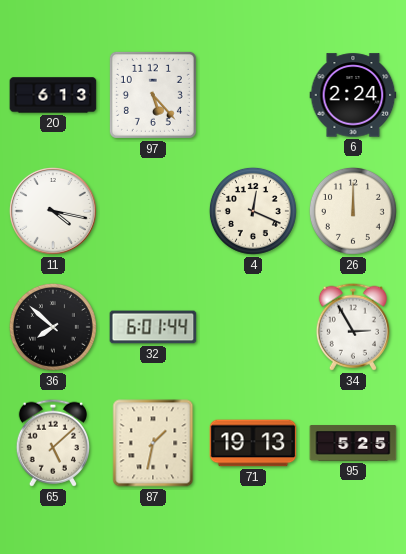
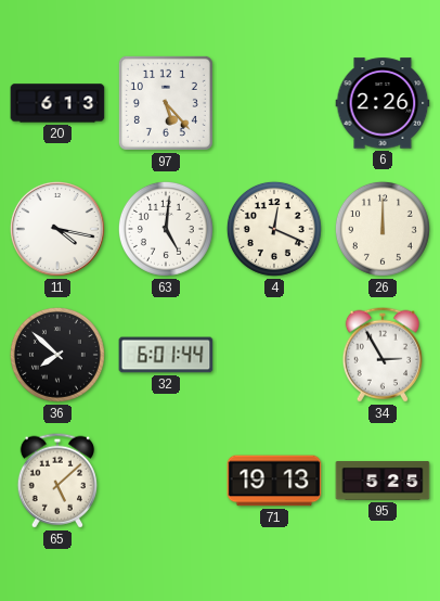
6: 2:24 -> 2:26
63: none -> 5:01
87: 1:32 -> none
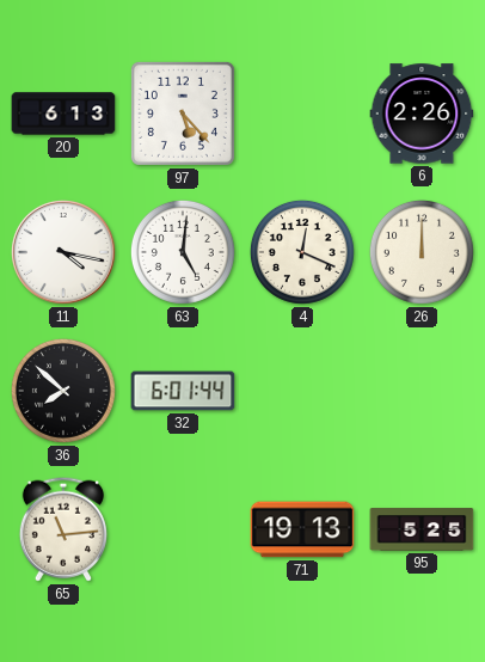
34: 2:55 -> none
65: 5:08 -> 11:14
